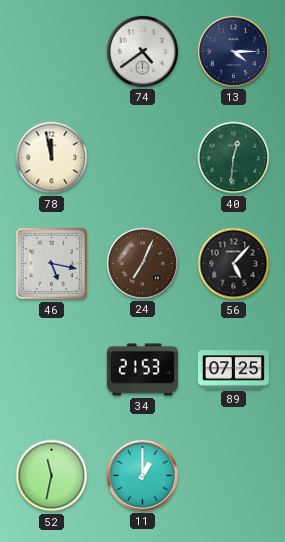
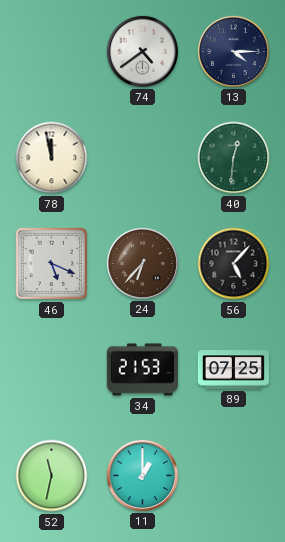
46: 5:17 -> 5:19
24: 7:04 -> 6:37
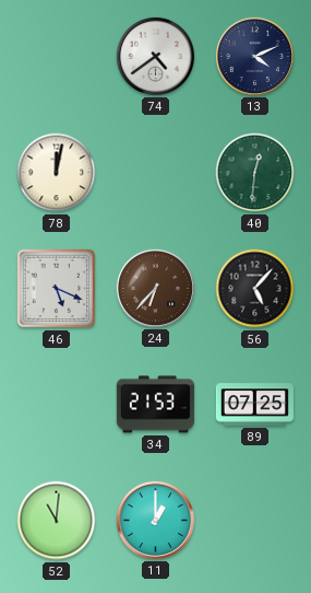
13: 4:15 -> 4:11
78: 11:58 -> 12:02
52: 11:32 -> 11:01
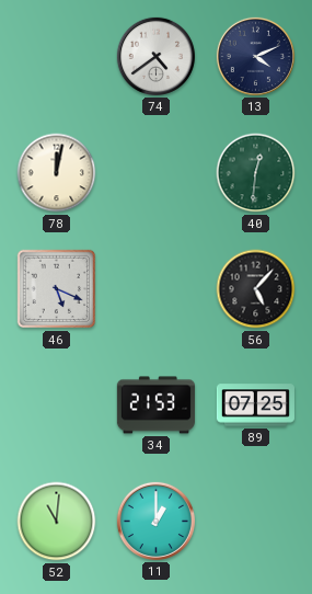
24: 6:37 -> none
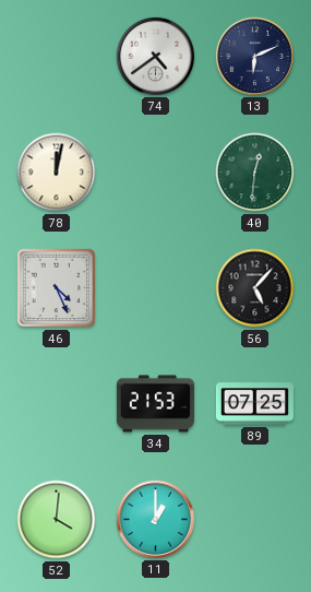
13: 4:11 -> 6:11
46: 5:19 -> 4:26
52: 11:01 -> 4:01
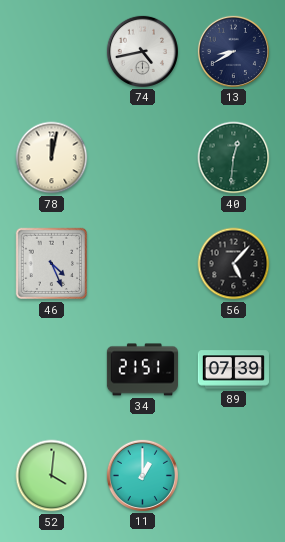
74: 4:39 -> 4:43
13: 6:11 -> 8:40
34: 21:53 -> 21:51
89: 07:25 -> 07:39
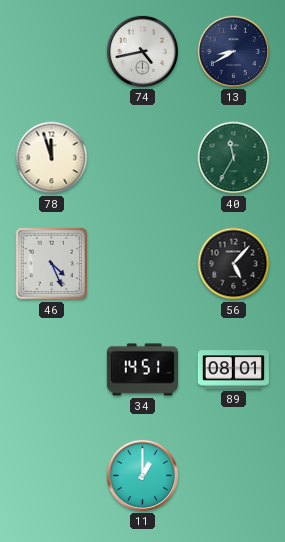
78: 12:02 -> 11:57
40: 12:31 -> 11:35
34: 21:51 -> 14:51
89: 07:39 -> 08:01
52: 4:01 -> none
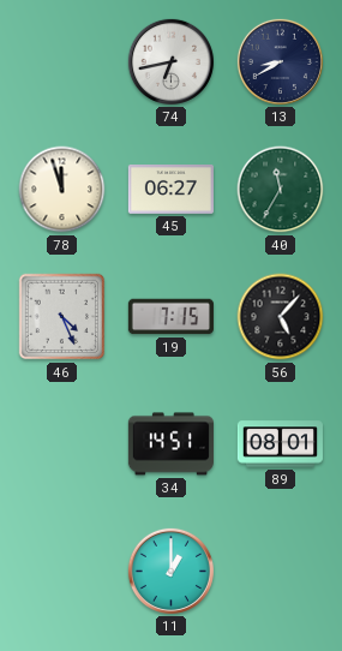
74: 4:43 -> 6:43
45: none -> 06:27
19: none -> 7:15
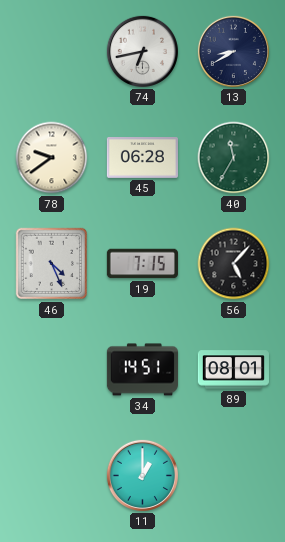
78: 11:57 -> 9:39
45: 06:27 -> 06:28
